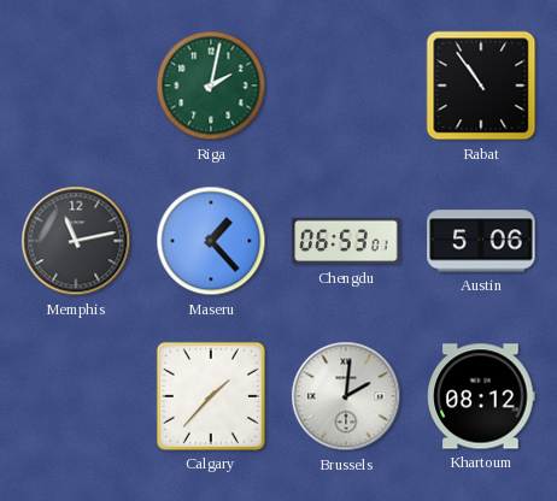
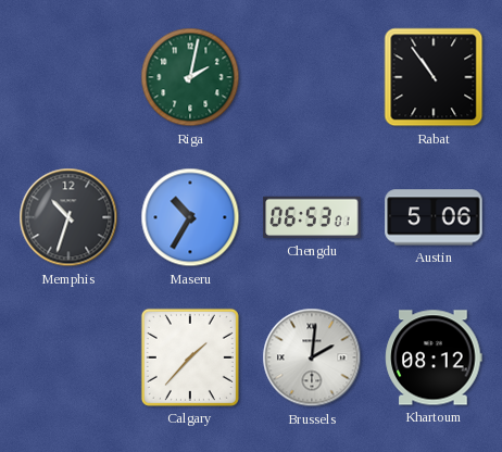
Memphis: 11:13 -> 10:33
Maseru: 1:23 -> 10:35
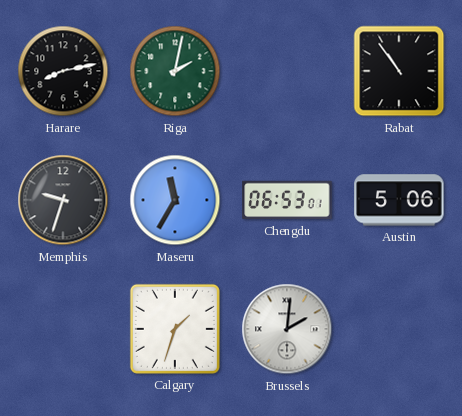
Harare: none -> 8:13
Memphis: 10:33 -> 9:33
Maseru: 10:35 -> 11:35
Calgary: 1:37 -> 1:33
Khartoum: 08:12 -> none
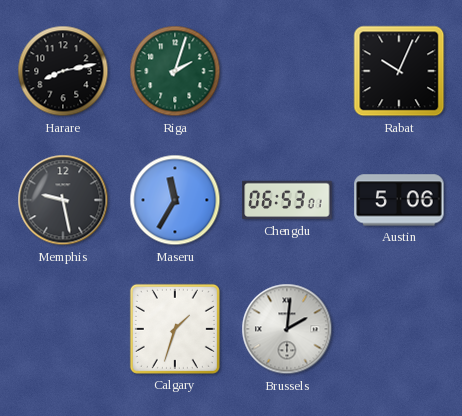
Riga: 2:02 -> 2:03
Rabat: 10:54 -> 10:04
Memphis: 9:33 -> 9:28
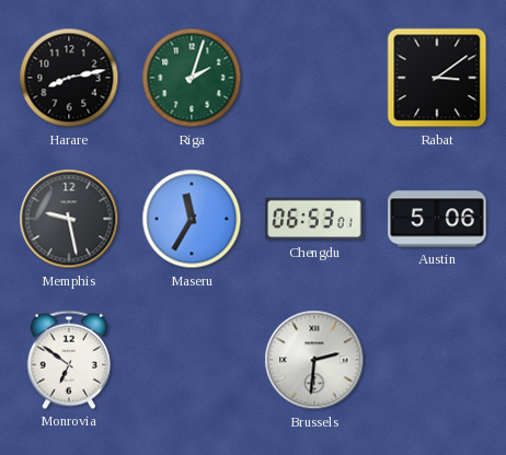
Rabat: 10:04 -> 3:09
Monrovia: none -> 6:51
Calgary: 1:33 -> none
Brussels: 2:01 -> 2:31
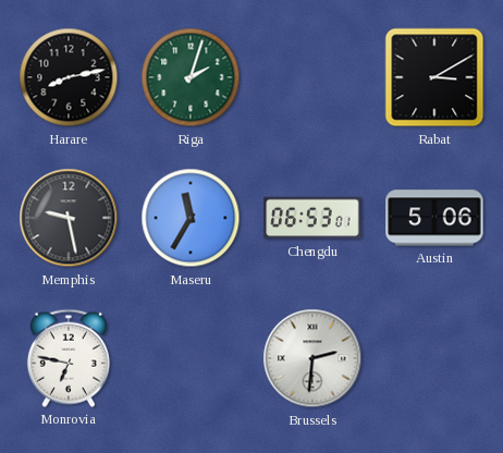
Rabat: 3:09 -> 3:10
Monrovia: 6:51 -> 6:47
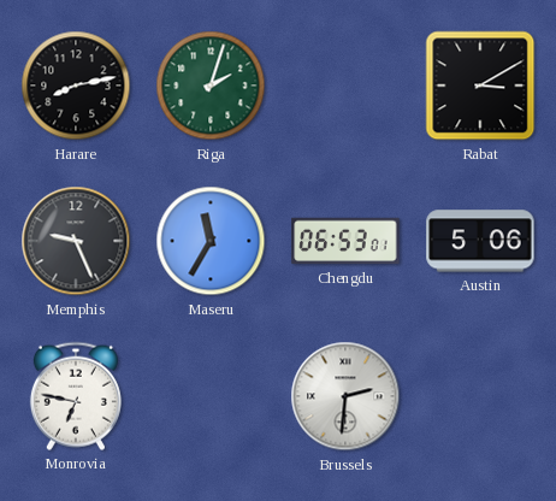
Memphis: 9:28 -> 9:26
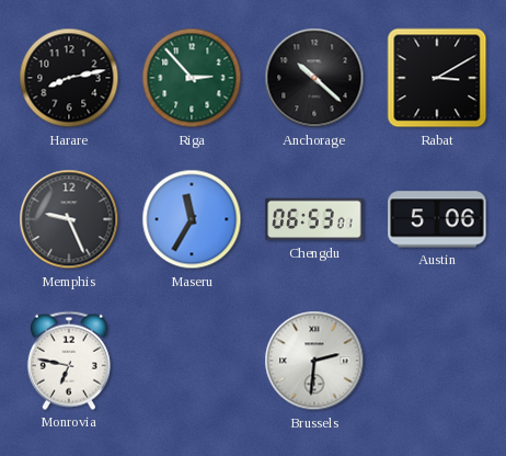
Riga: 2:03 -> 2:53
Anchorage: none -> 10:22
